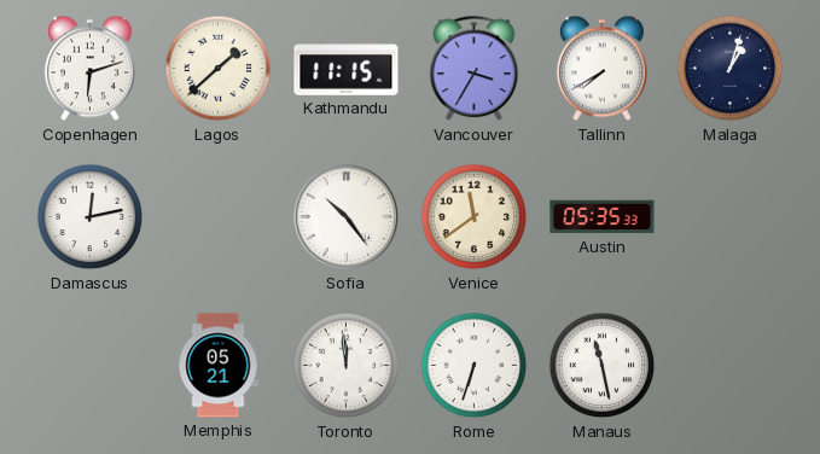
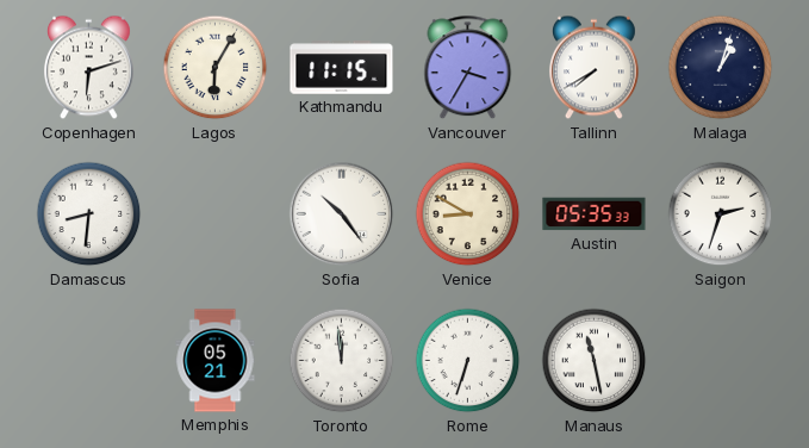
Lagos: 1:38 -> 6:05
Damascus: 12:13 -> 8:31
Venice: 11:39 -> 8:50
Saigon: none -> 2:33
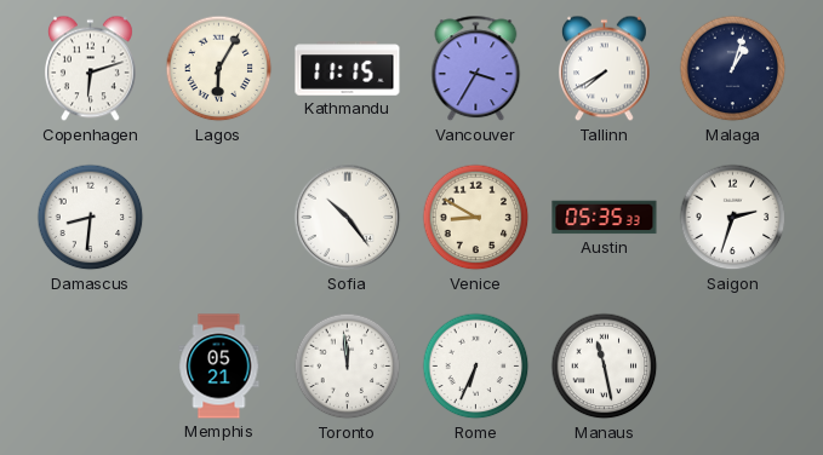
Rome: 6:33 -> 6:34
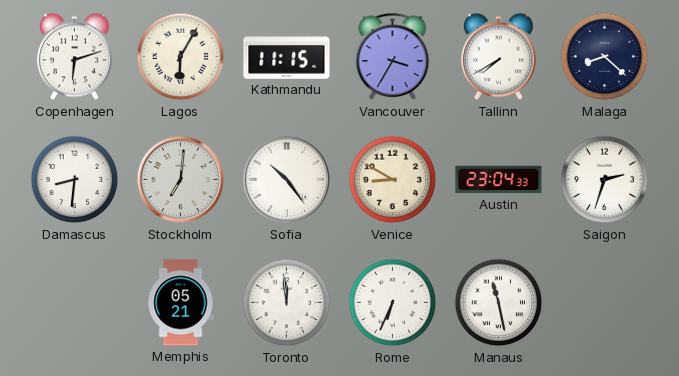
Malaga: 1:03 -> 8:22
Stockholm: none -> 7:01
Austin: 05:35 -> 23:04
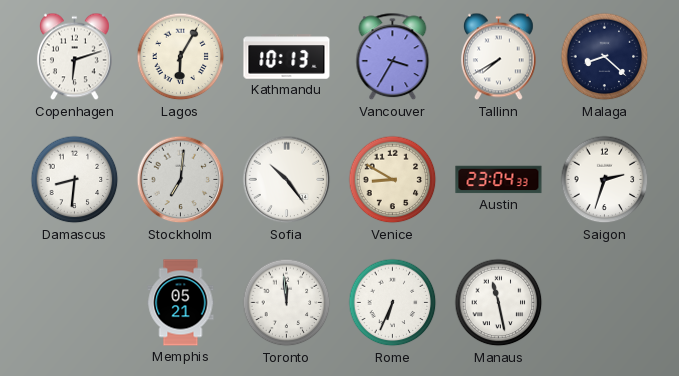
Kathmandu: 11:15 -> 10:13
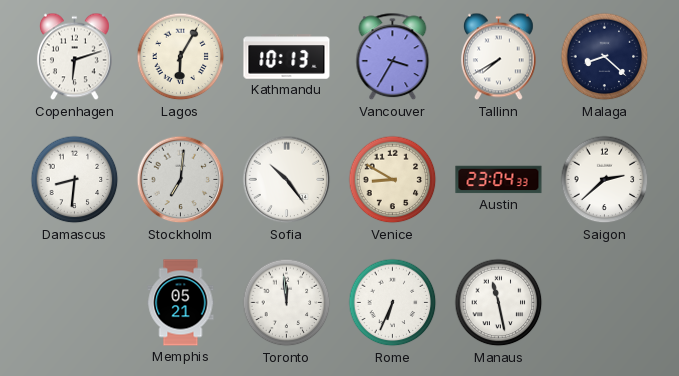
Saigon: 2:33 -> 2:38
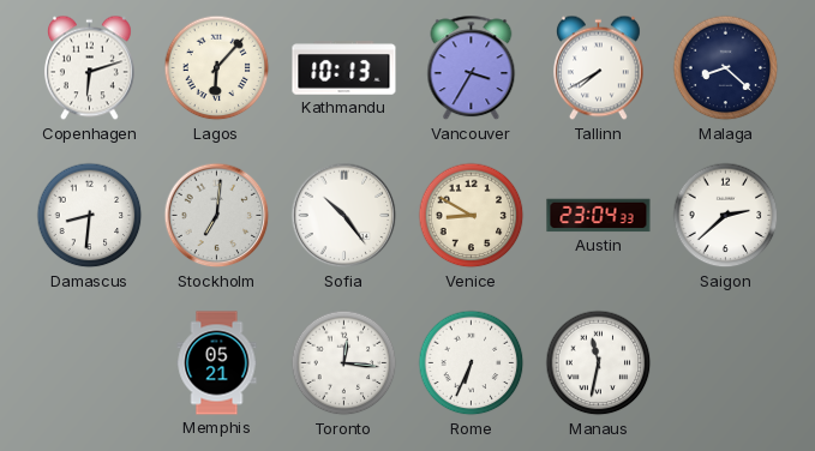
Lagos: 6:05 -> 6:07
Toronto: 11:59 -> 12:16
Manaus: 11:28 -> 11:32
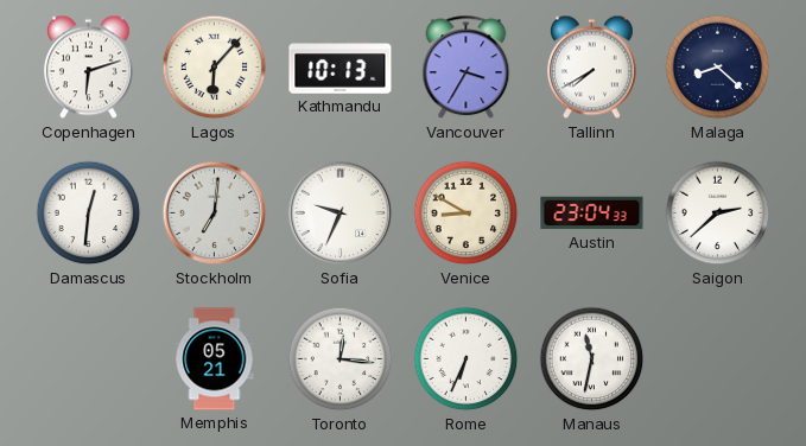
Damascus: 8:31 -> 12:31
Sofia: 10:24 -> 9:34
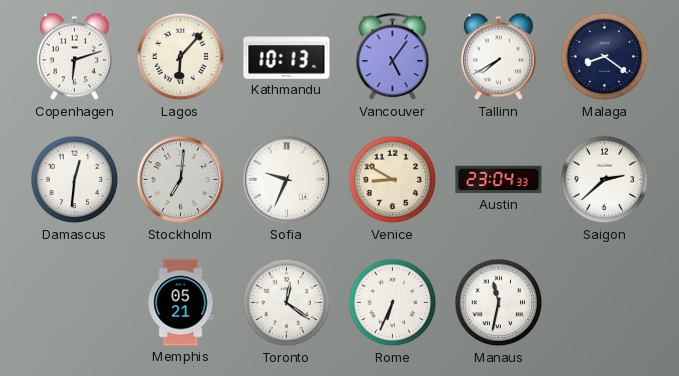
Vancouver: 3:35 -> 5:06
Malaga: 8:22 -> 8:21
Toronto: 12:16 -> 12:21
